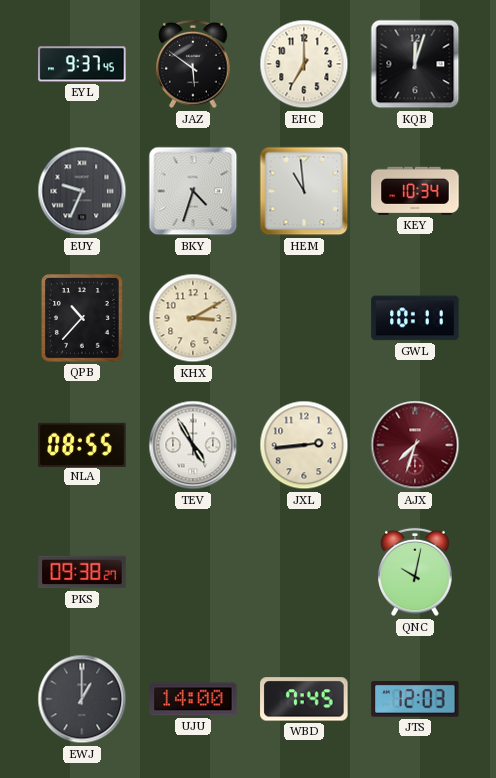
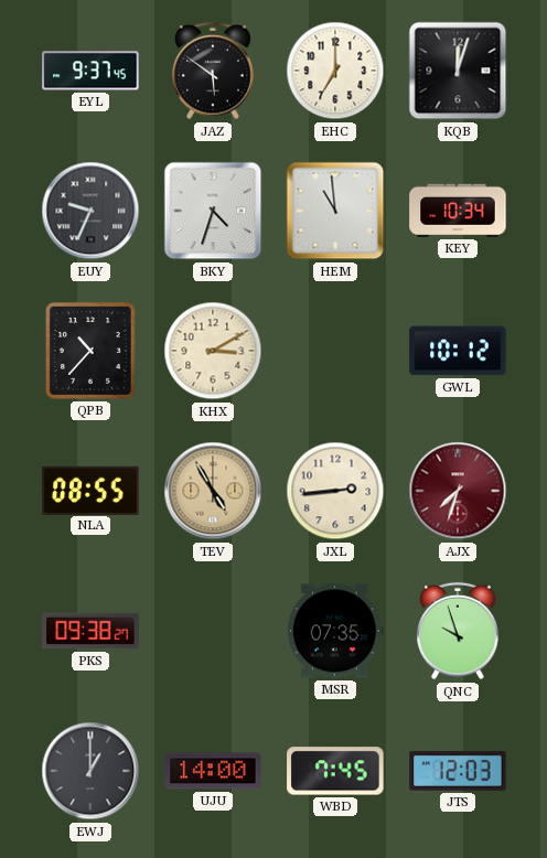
GWL: 10:11 -> 10:12
TEV dial: white -> champagne
MSR: none -> 07:35
QNC: 10:02 -> 9:57
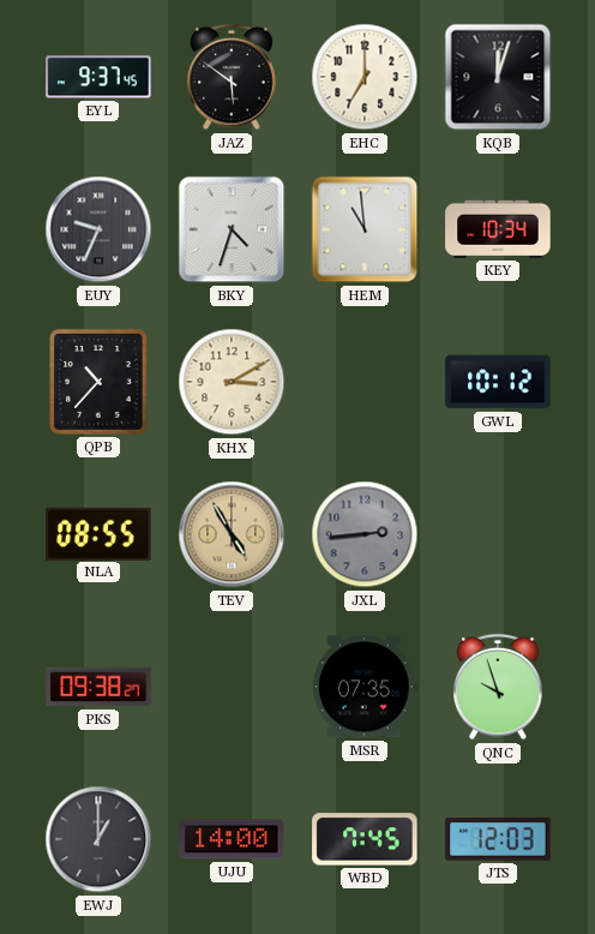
JXL dial: cream -> grey
AJX: 7:33 -> none
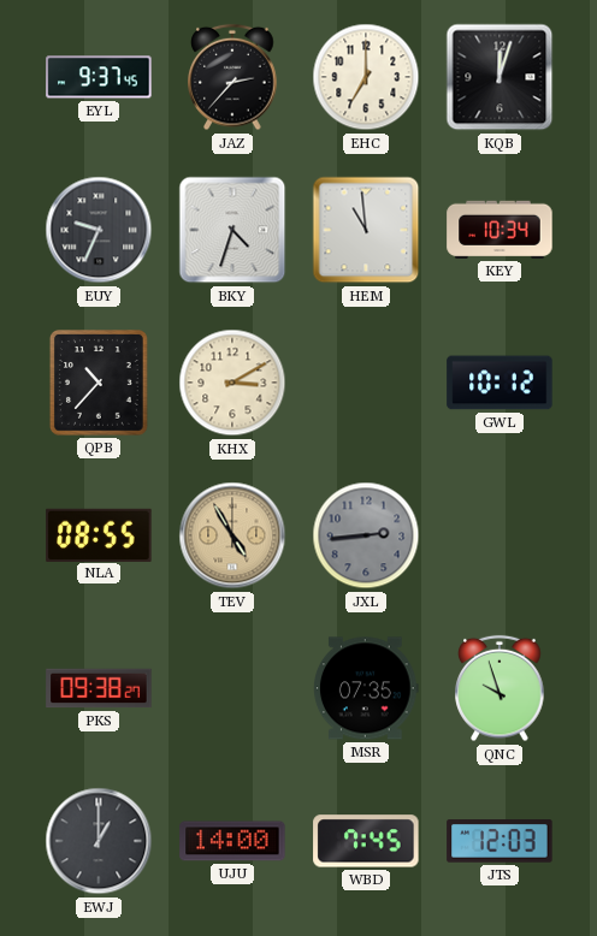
JAZ: 5:51 -> 2:37
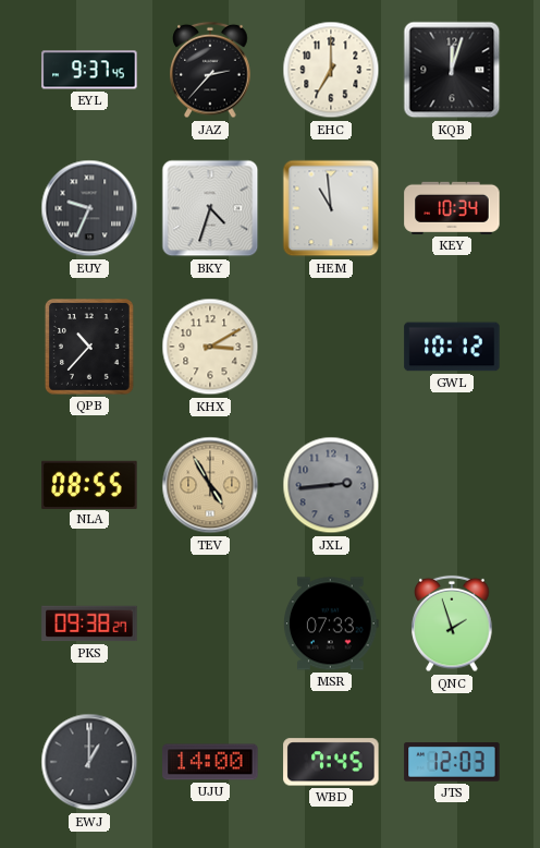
MSR: 07:35 -> 07:33
QNC: 9:57 -> 1:57
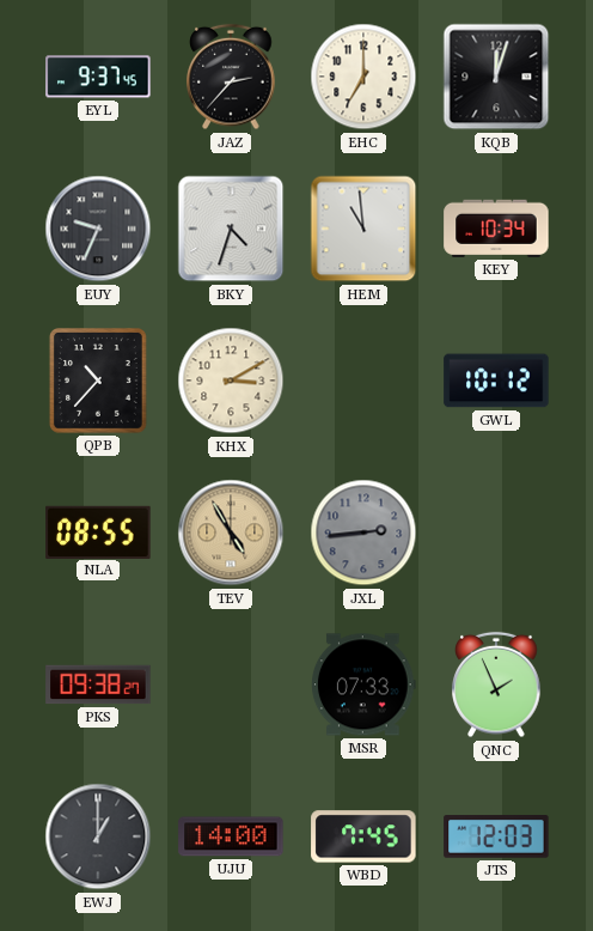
QNC: 1:57 -> 1:56
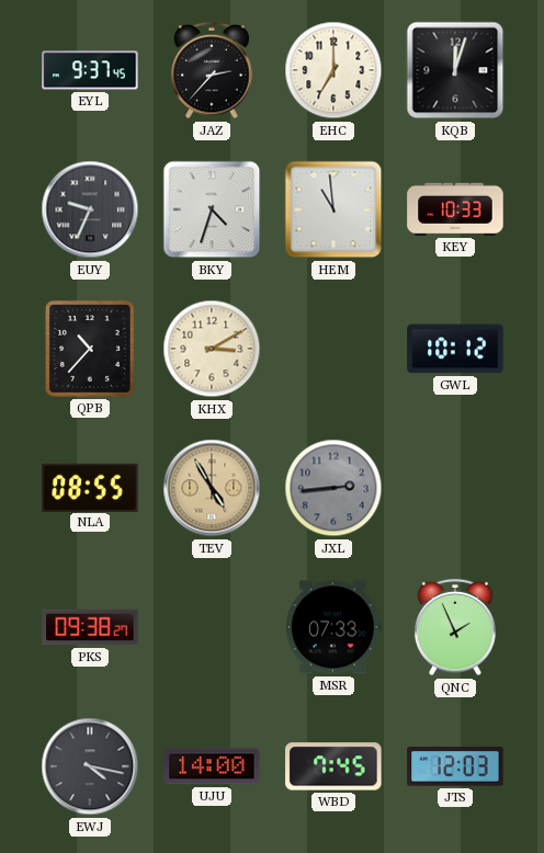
KEY: 10:34 -> 10:33
EWJ: 1:00 -> 4:17
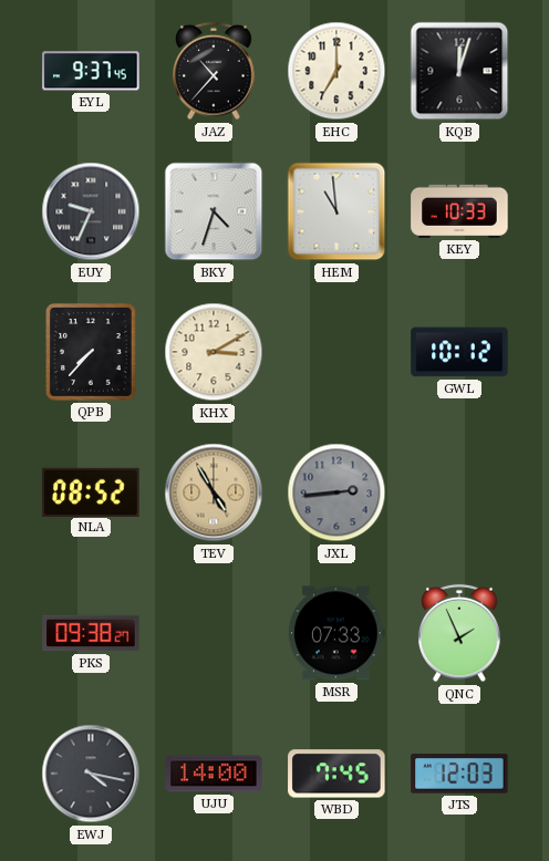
JAZ: 2:37 -> 10:37
QPB: 10:37 -> 7:37
NLA: 08:55 -> 08:52
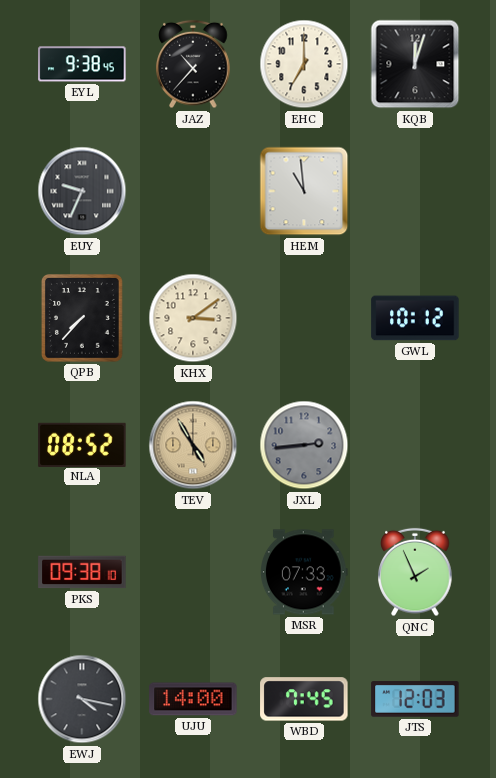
EYL: 9:37 -> 9:38
BKY: 4:33 -> none
KEY: 10:33 -> none
KHX: 3:10 -> 3:09
PKS: 09:38:27 -> 09:38:10
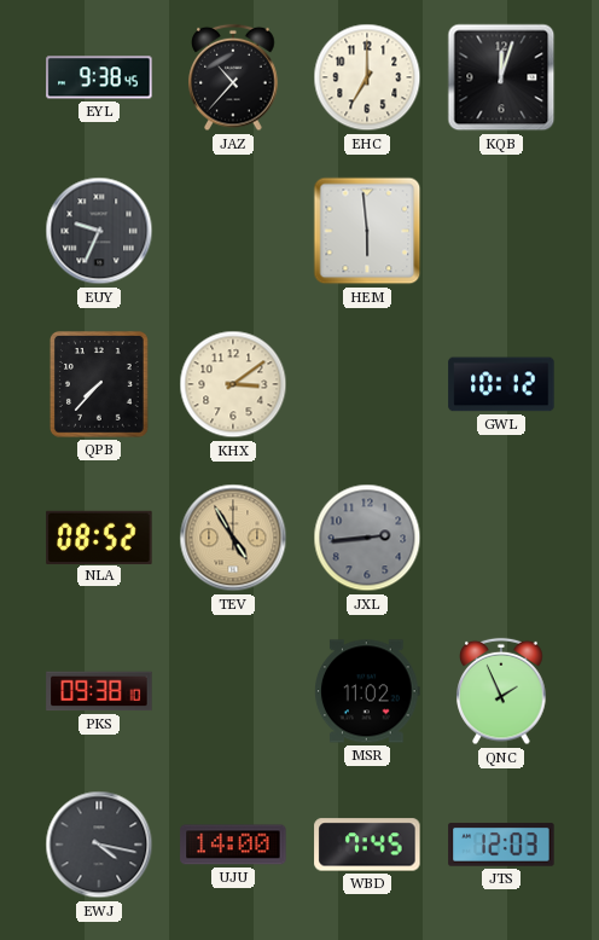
HEM: 10:59 -> 5:59
MSR: 07:33 -> 11:02
